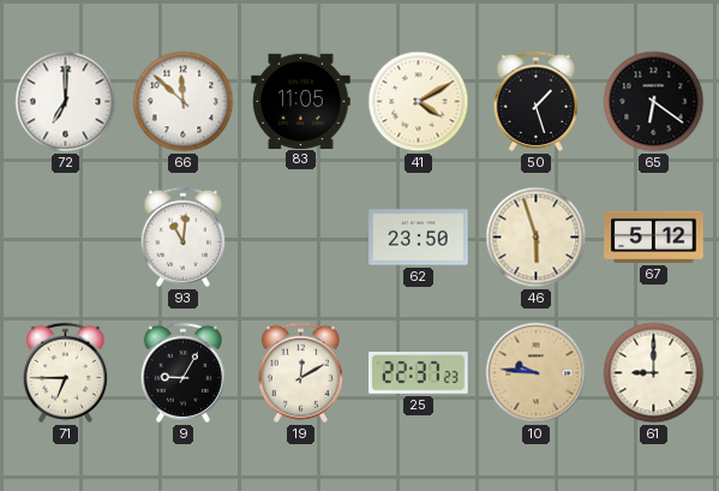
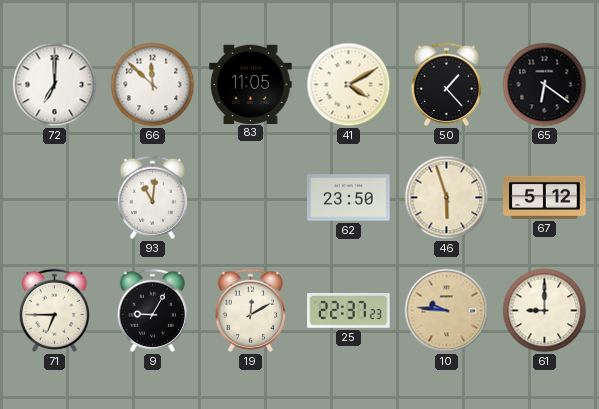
50: 1:27 -> 1:23
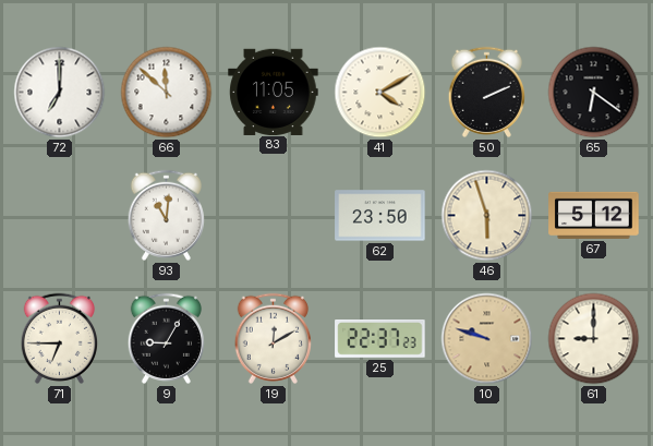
50: 1:23 -> 2:11
10: 9:46 -> 9:48
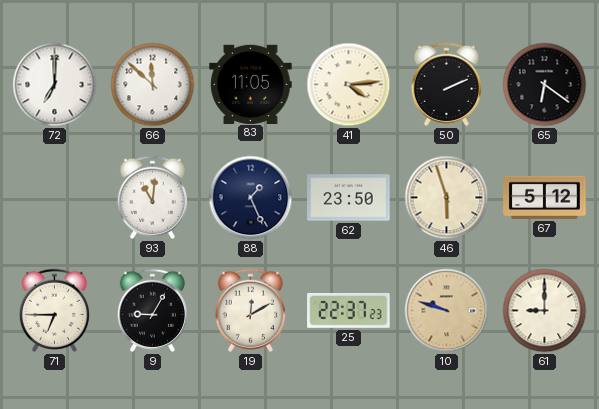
41: 4:10 -> 4:14
88: none -> 1:26
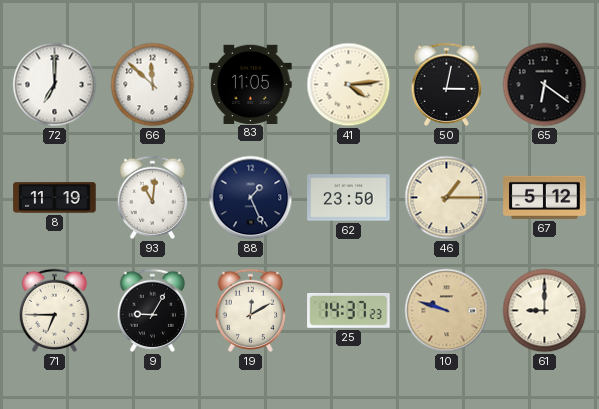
50: 2:11 -> 3:02
8: none -> 11:19
46: 5:57 -> 1:15
25: 22:37 -> 14:37
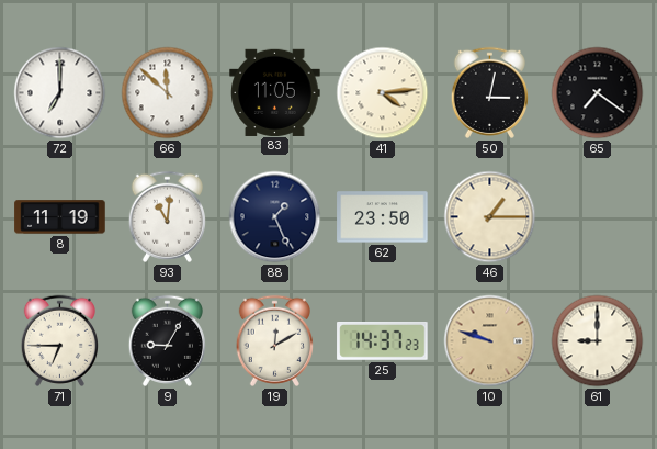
65: 6:21 -> 7:21
67: 5:12 -> none
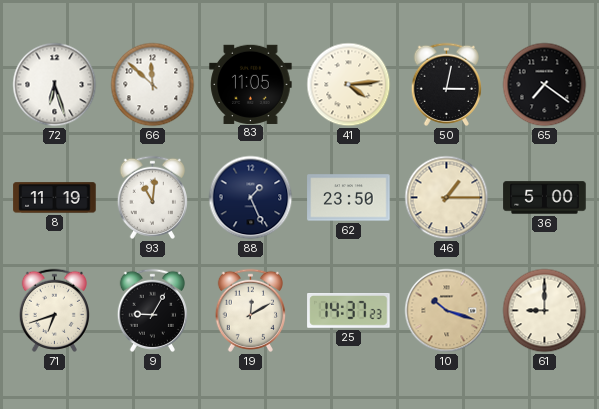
72: 7:00 -> 6:27
36: none -> 5:00
71: 6:45 -> 6:42
10: 9:48 -> 10:18
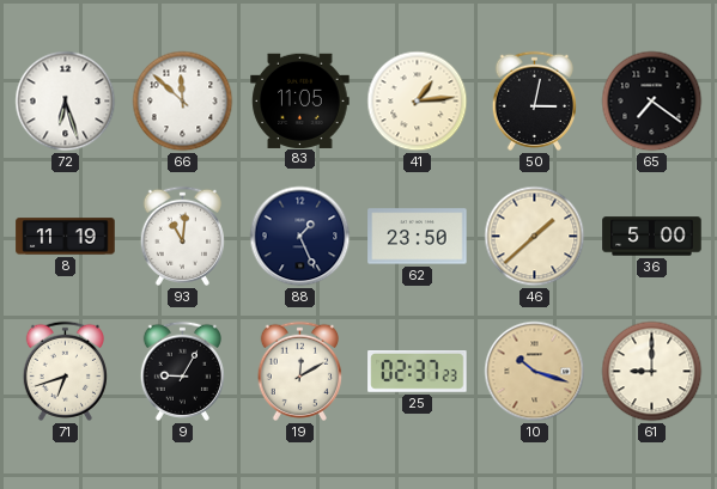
41: 4:14 -> 1:14
46: 1:15 -> 1:38
25: 14:37 -> 02:37
